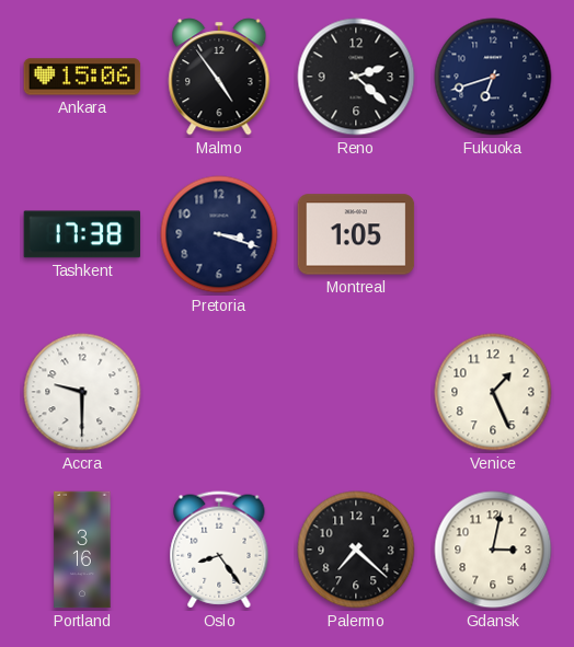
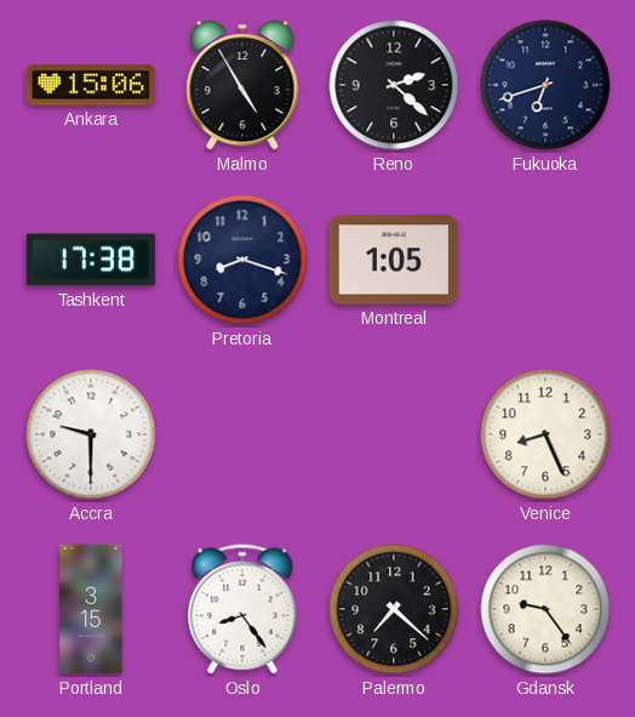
Malmo: 4:54 -> 4:55
Pretoria: 3:18 -> 8:18
Venice: 1:26 -> 8:26
Portland: 3:16 -> 3:15
Gdansk: 3:02 -> 9:24
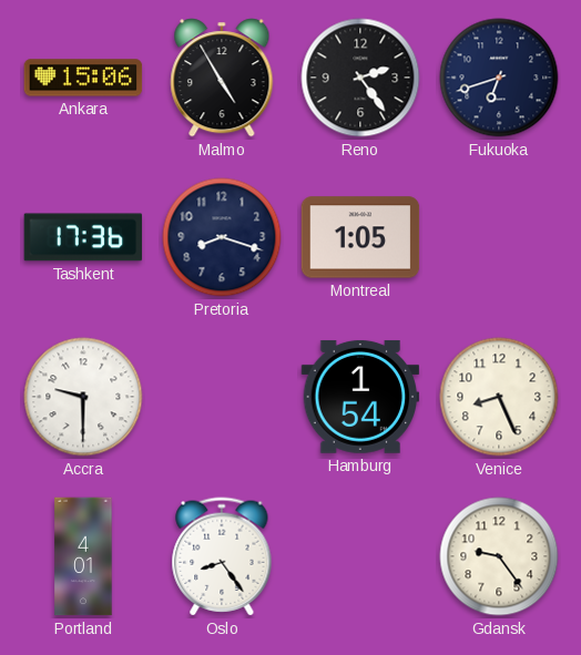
Reno: 2:22 -> 2:24
Tashkent: 17:38 -> 17:36
Hamburg: none -> 1:54
Portland: 3:15 -> 4:01
Palermo: 7:22 -> none
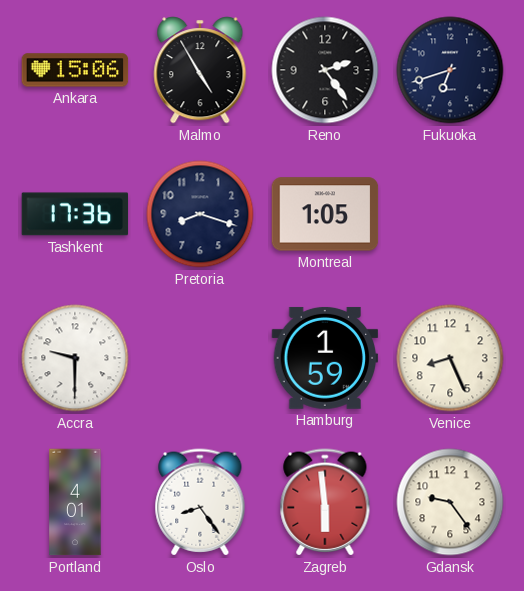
Hamburg: 1:54 -> 1:59
Zagreb: none -> 5:59
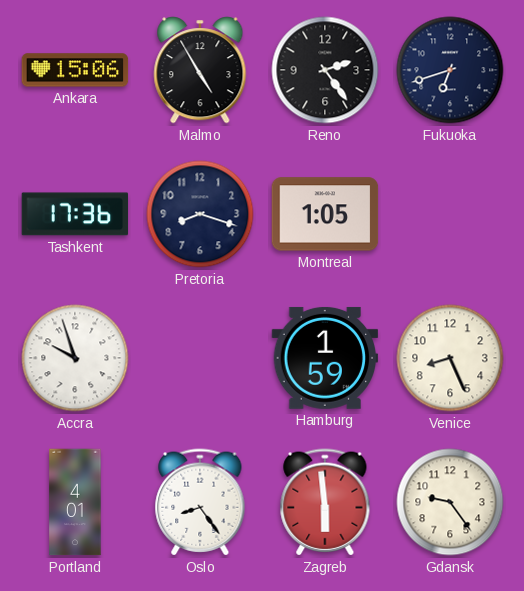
Accra: 9:30 -> 9:57
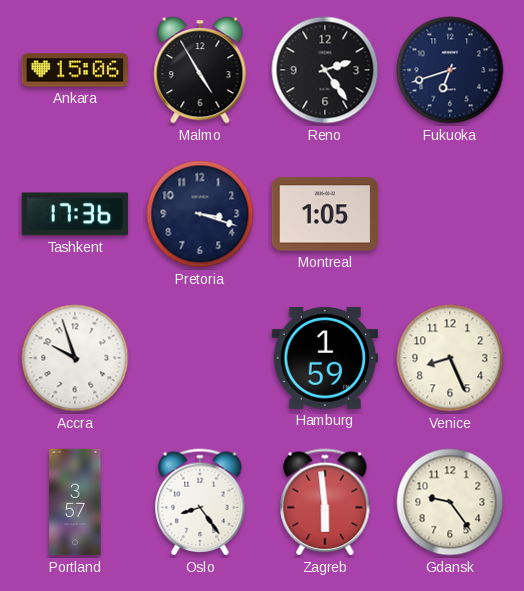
Pretoria: 8:18 -> 3:18
Portland: 4:01 -> 3:57
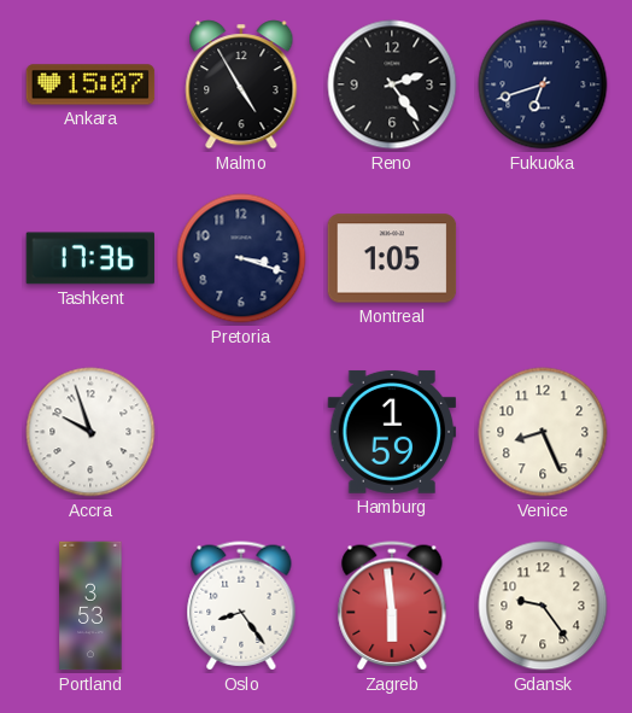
Ankara: 15:06 -> 15:07
Portland: 3:57 -> 3:53
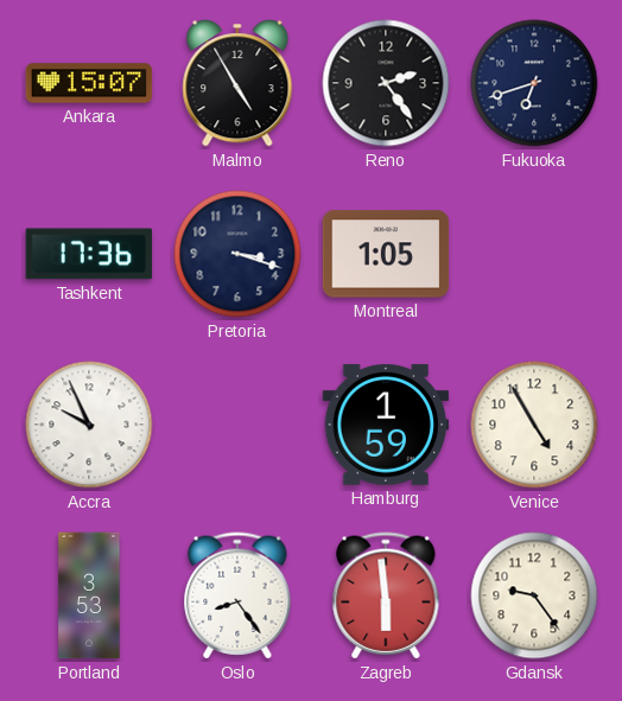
Accra: 9:57 -> 9:56
Venice: 8:26 -> 4:55
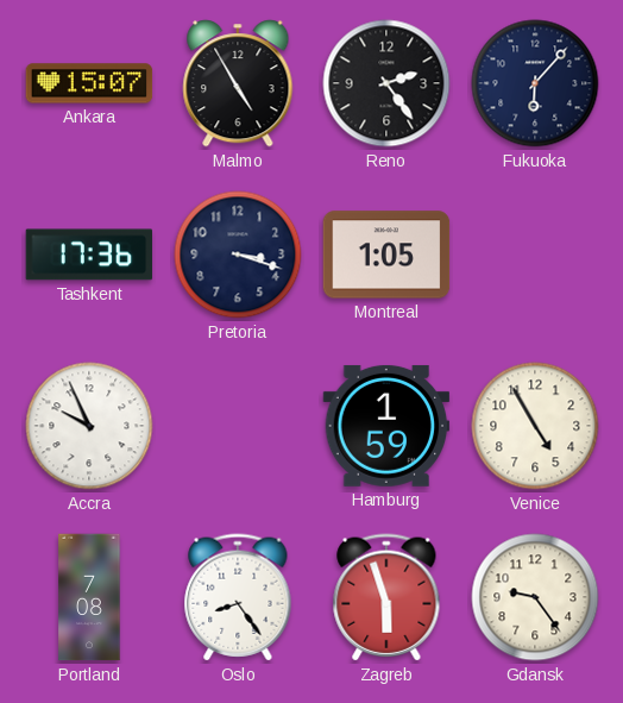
Fukuoka: 6:42 -> 6:07
Portland: 3:53 -> 7:08
Zagreb: 5:59 -> 5:57
